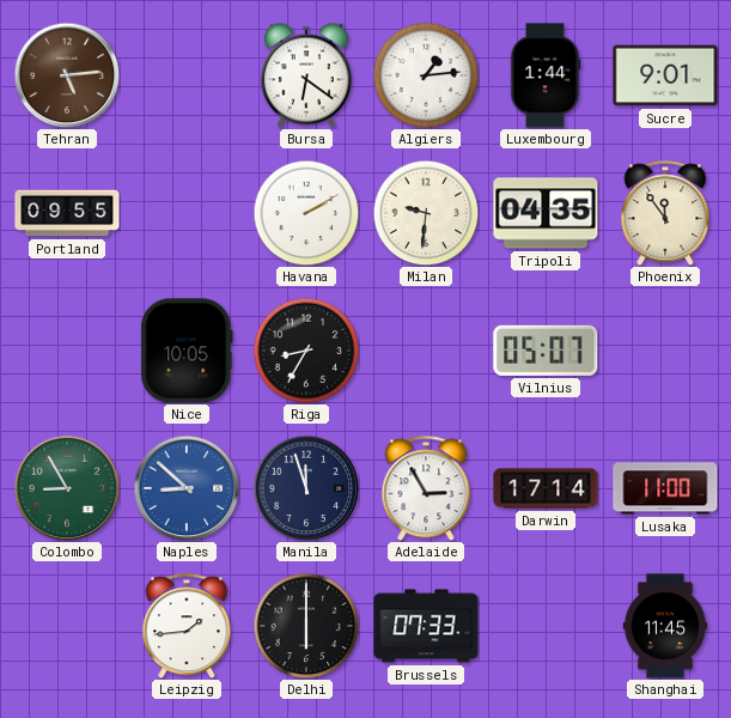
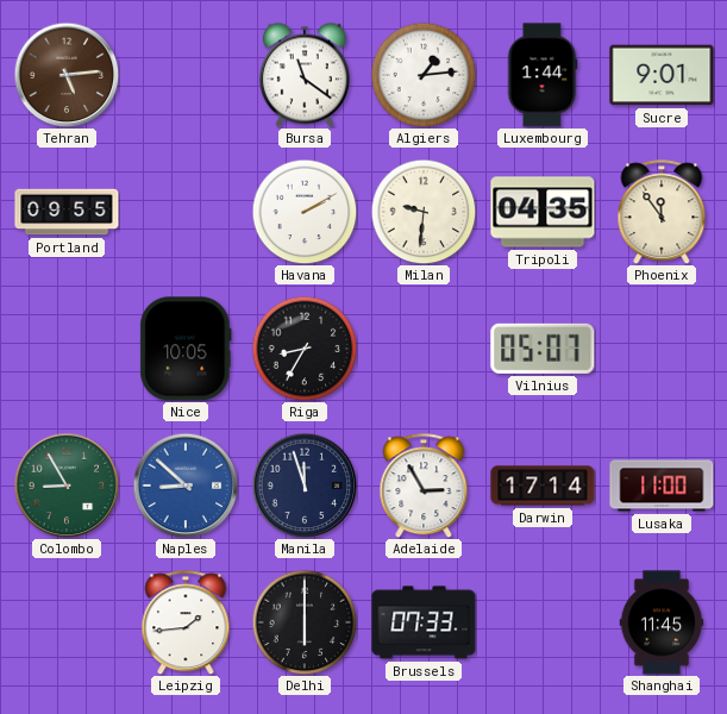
Bursa: 6:21 -> 11:21
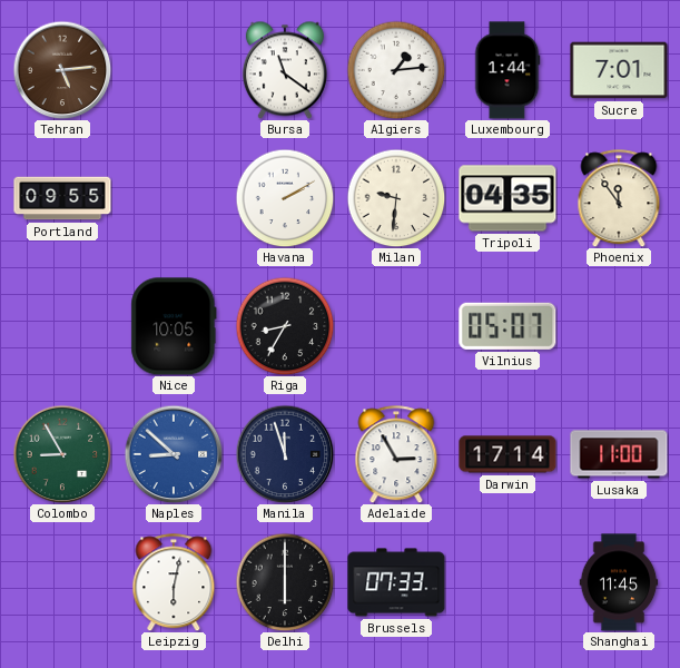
Sucre: 9:01 -> 7:01
Leipzig: 1:44 -> 6:02
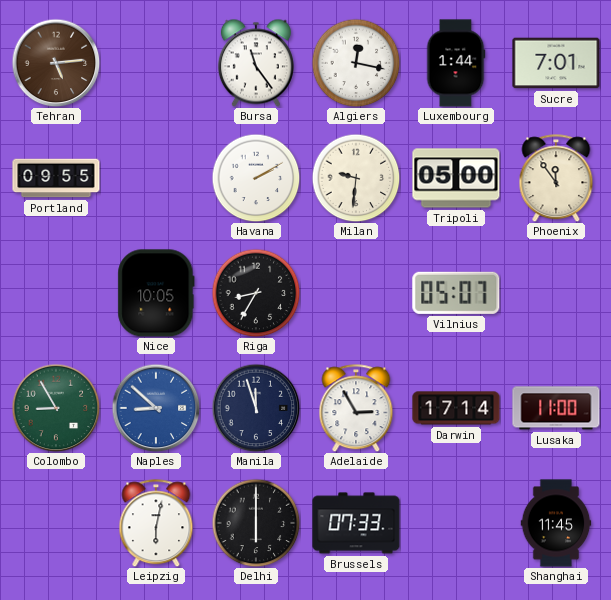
Bursa: 11:21 -> 11:24
Algiers: 1:14 -> 12:17
Tripoli: 04:35 -> 05:00
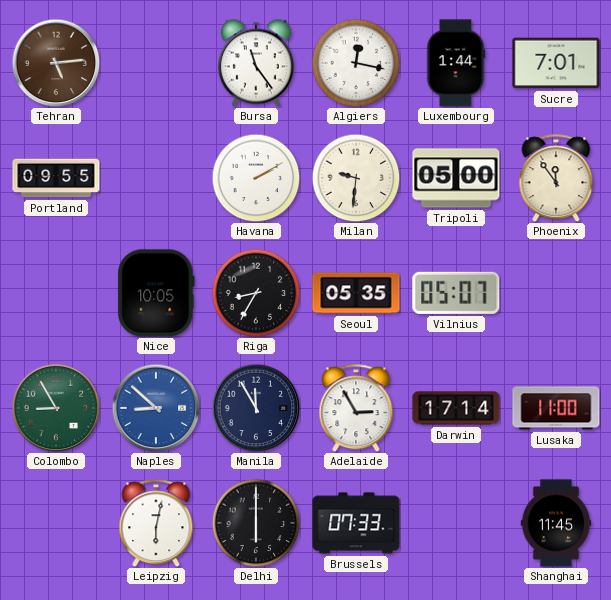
Seoul: none -> 05:35
Manila: 11:57 -> 11:55
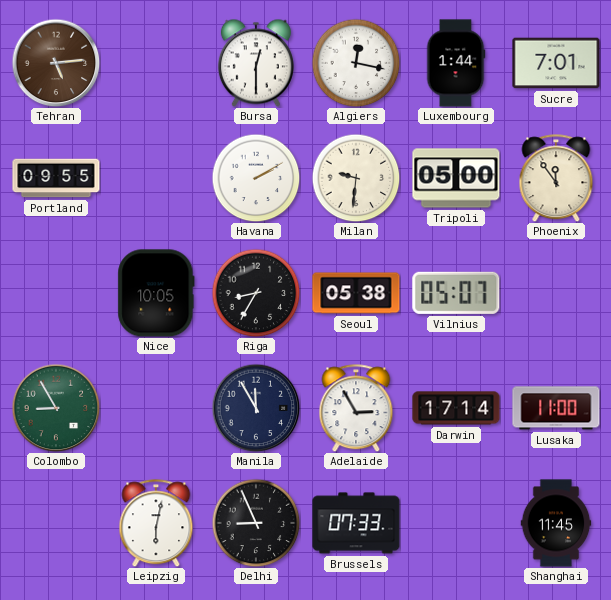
Bursa: 11:24 -> 12:30
Seoul: 05:35 -> 05:38
Naples: 8:52 -> none
Delhi: 6:00 -> 8:56
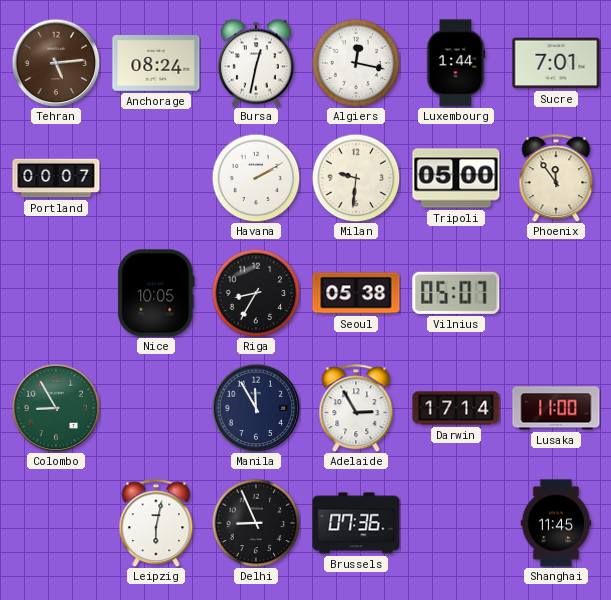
Anchorage: none -> 08:24
Bursa: 12:30 -> 12:32
Portland: 09:55 -> 00:07
Brussels: 07:33 -> 07:36
